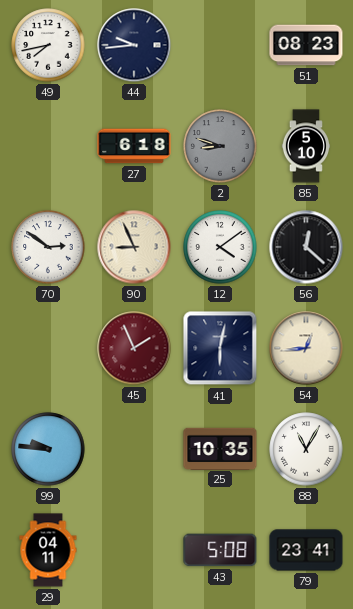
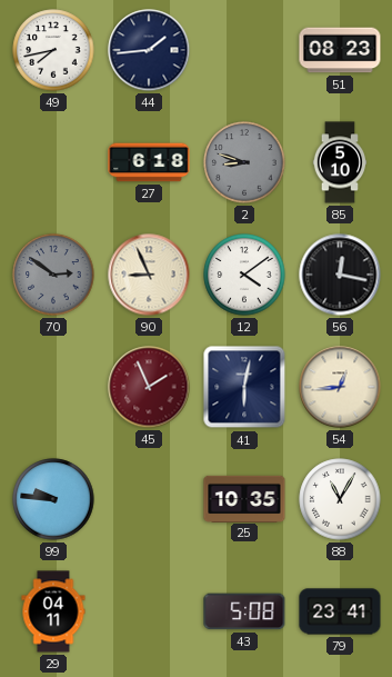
44: 9:44 -> 1:44
70 dial: white -> grey
56: 12:22 -> 12:17
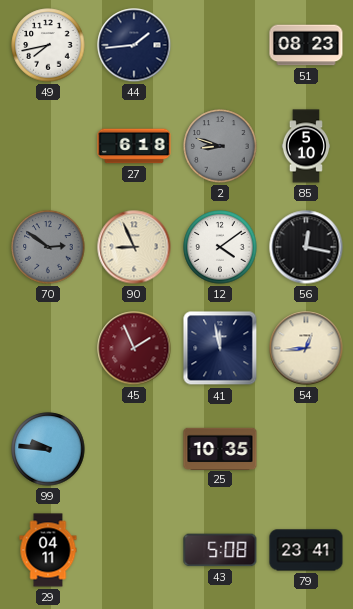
41: 6:02 -> 11:58
88: 11:05 -> none
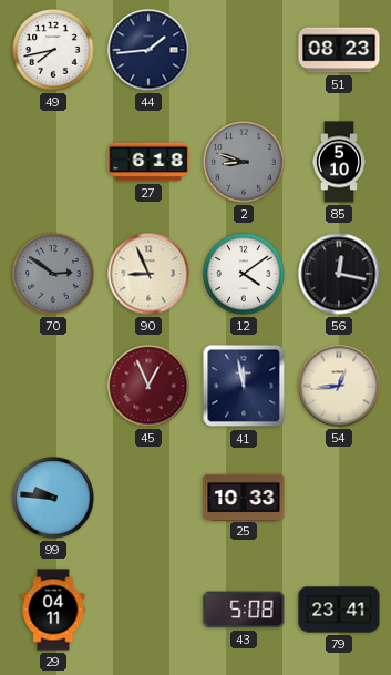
45: 1:56 -> 12:56
25: 10:35 -> 10:33
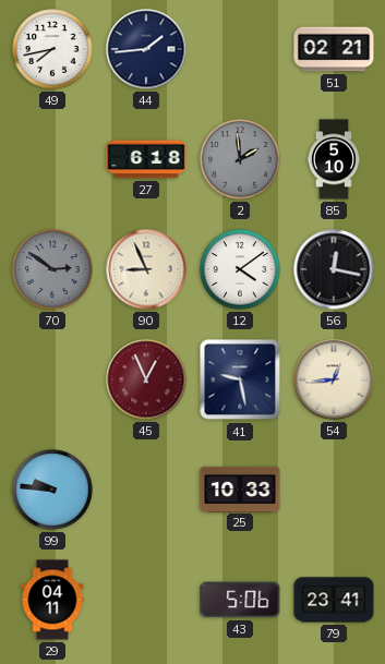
51: 08:23 -> 02:21
2: 8:48 -> 1:59
41: 11:58 -> 9:28
43: 5:08 -> 5:06
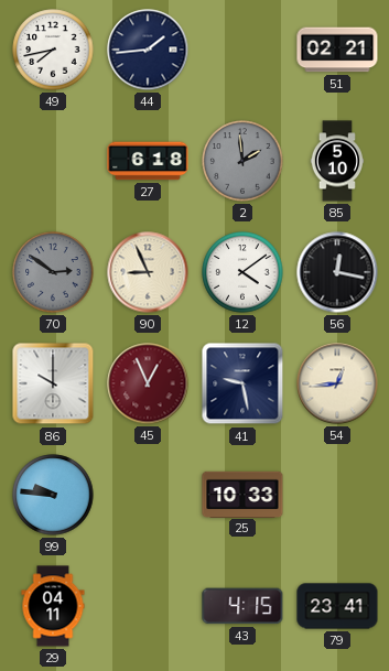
86: none -> 10:00
43: 5:06 -> 4:15
